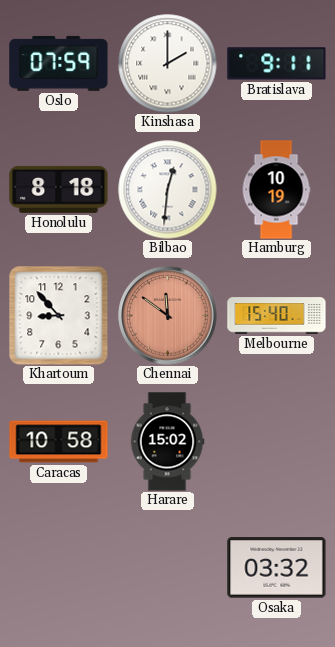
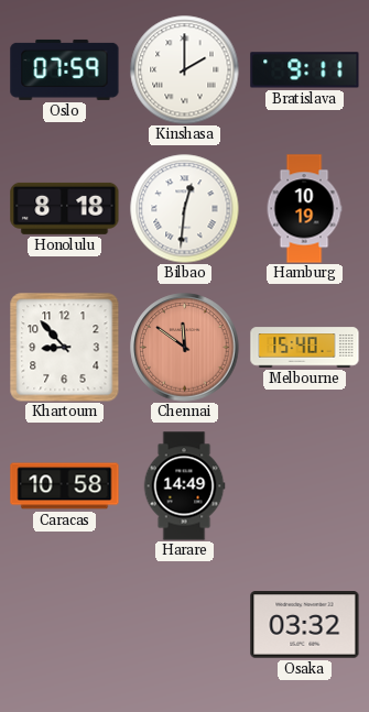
Harare: 15:02 -> 14:49
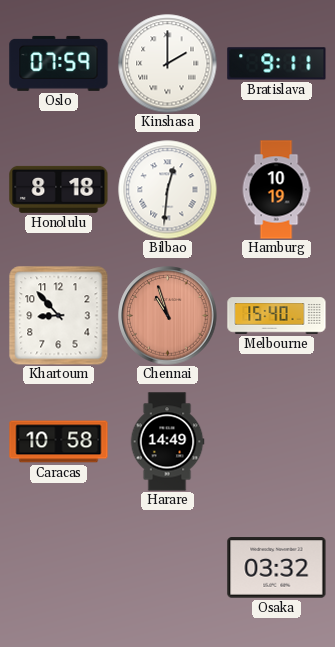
Chennai: 11:51 -> 10:57
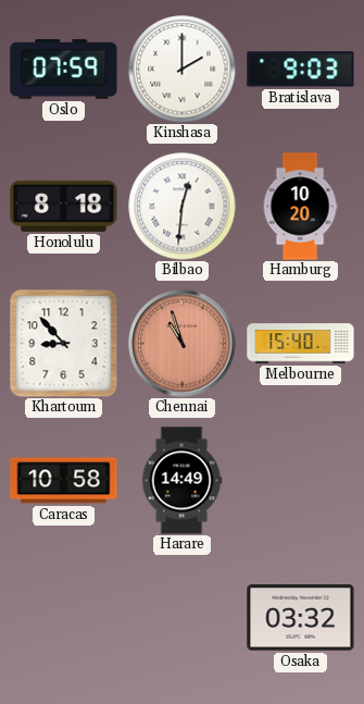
Bratislava: 9:11 -> 9:03
Hamburg: 10:19 -> 10:20
